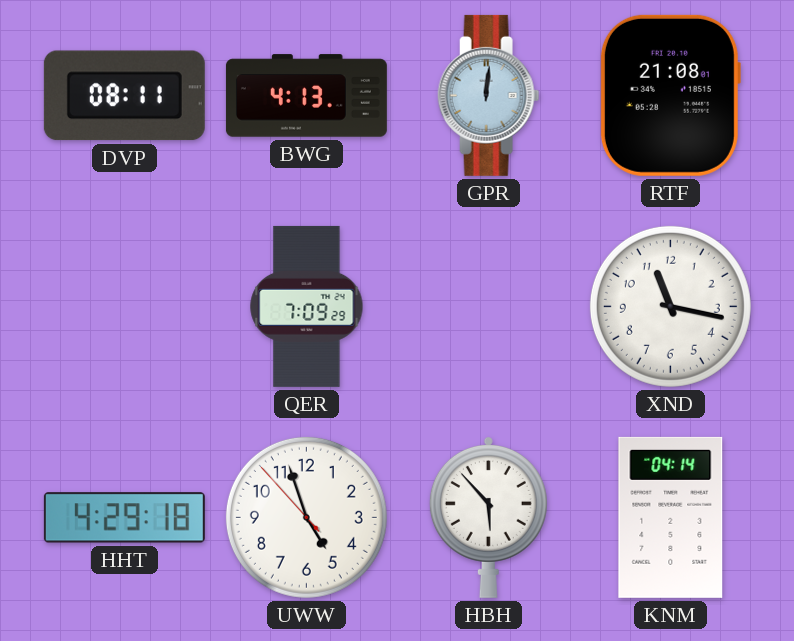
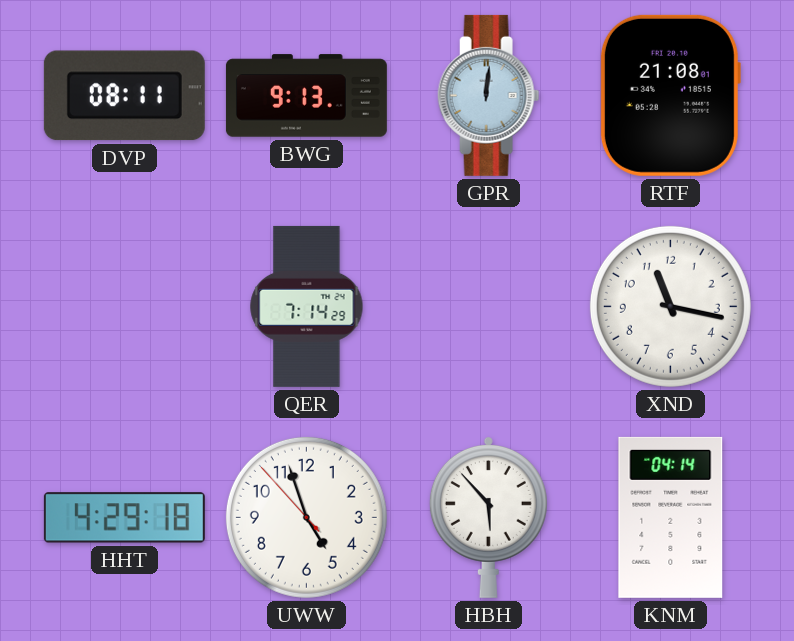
BWG: 4:13 -> 9:13
QER: 7:09 -> 7:14
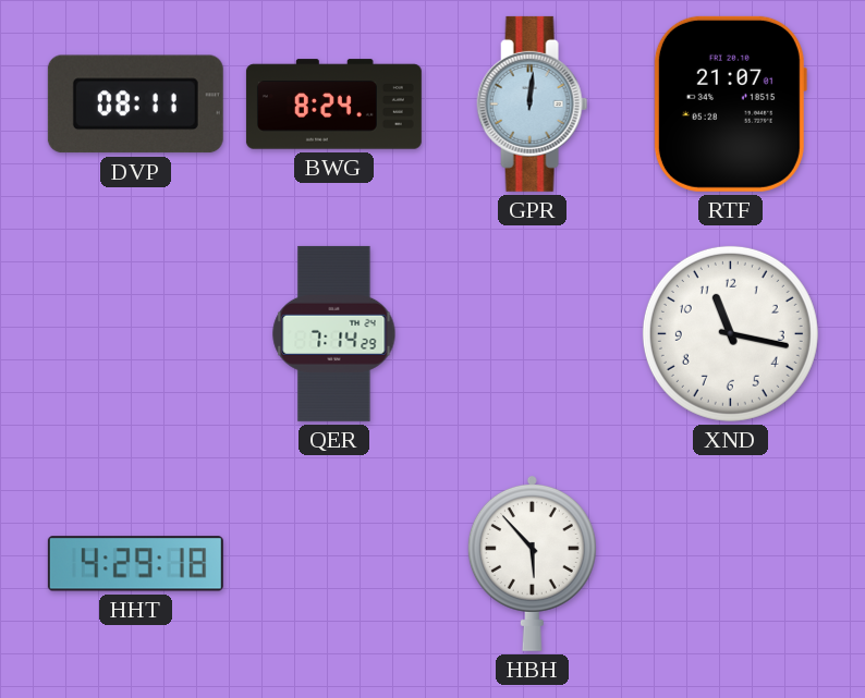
BWG: 9:13 -> 8:24
RTF: 21:08 -> 21:07
UWW: 4:56 -> none
KNM: 04:14 -> none
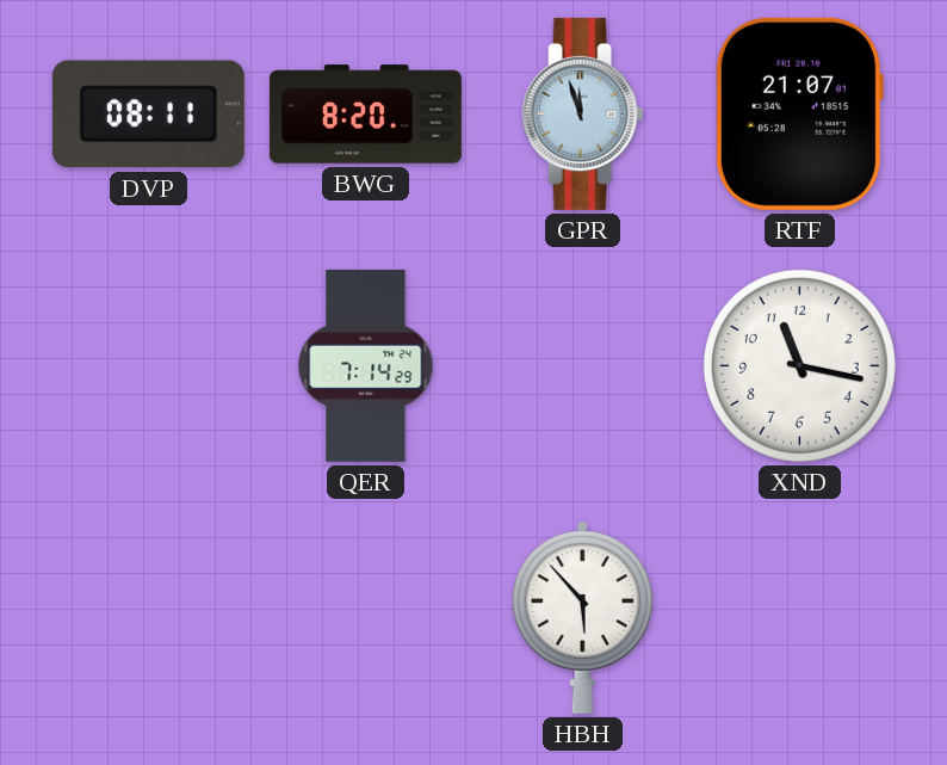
BWG: 8:24 -> 8:20
GPR: 12:01 -> 11:57
HHT: 4:29 -> none
